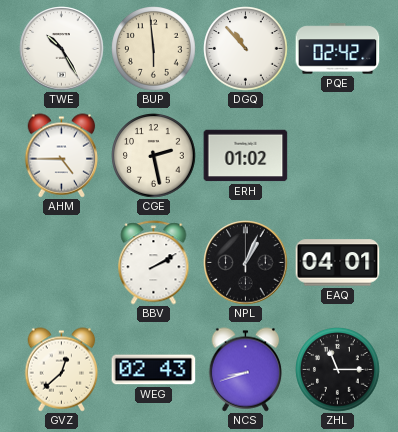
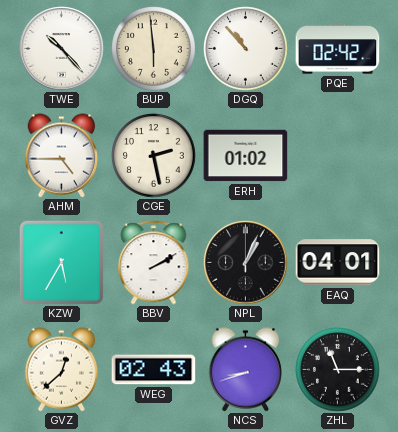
TWE: 10:25 -> 10:23
KZW: none -> 5:35
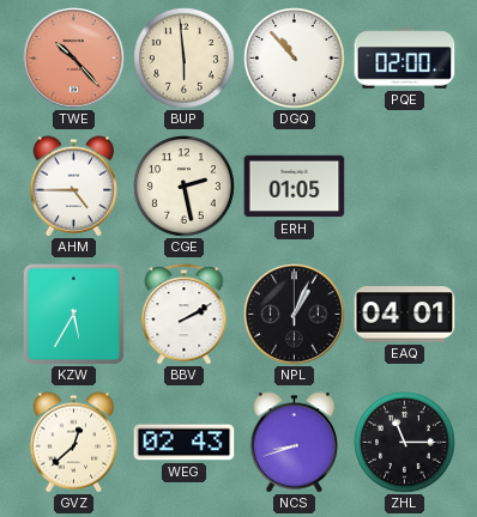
TWE dial: white -> salmon
PQE: 02:42 -> 02:00
ERH: 01:02 -> 01:05
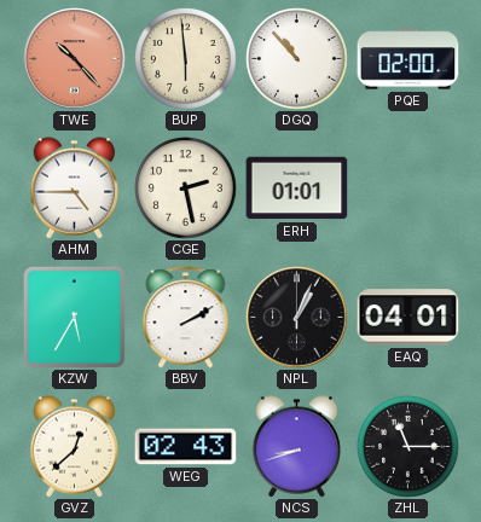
ERH: 01:05 -> 01:01
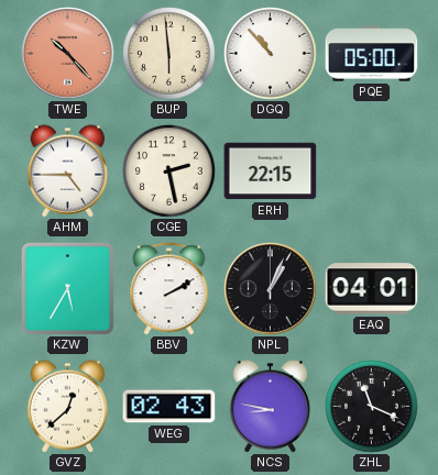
PQE: 02:00 -> 05:00
ERH: 01:01 -> 22:15
NCS: 8:42 -> 8:47
ZHL: 11:15 -> 11:19
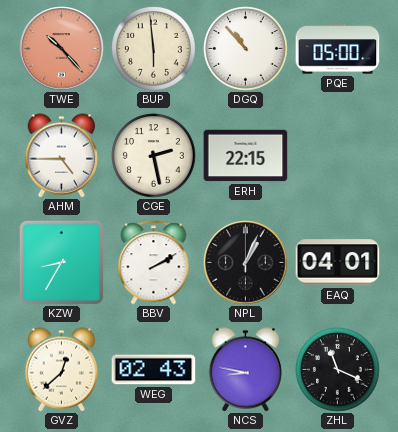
KZW: 5:35 -> 8:35
